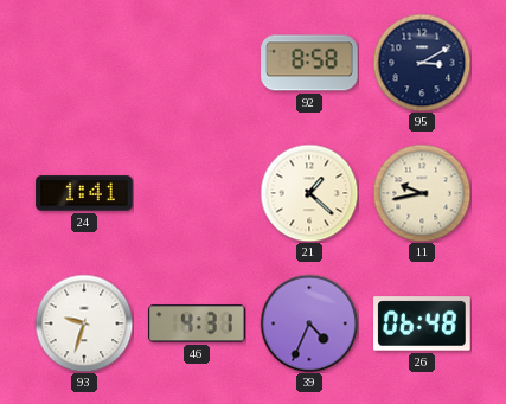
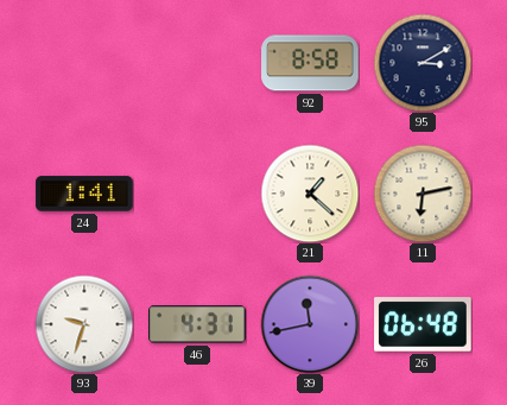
11: 9:43 -> 6:13
39: 4:34 -> 11:43
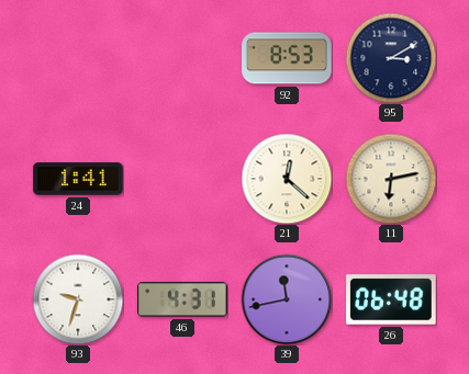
92: 8:58 -> 8:53
21: 1:22 -> 12:22
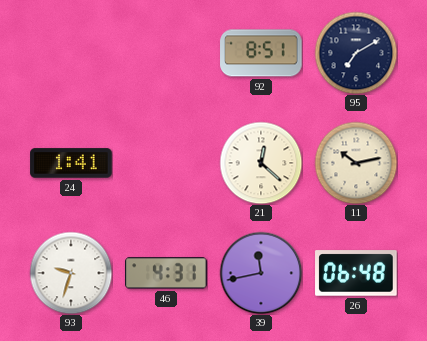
92: 8:53 -> 8:51
95: 3:10 -> 7:10
11: 6:13 -> 10:13
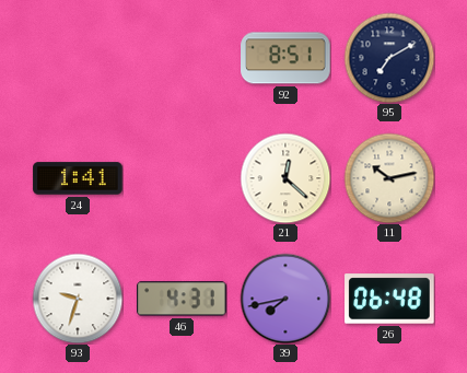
39: 11:43 -> 7:43
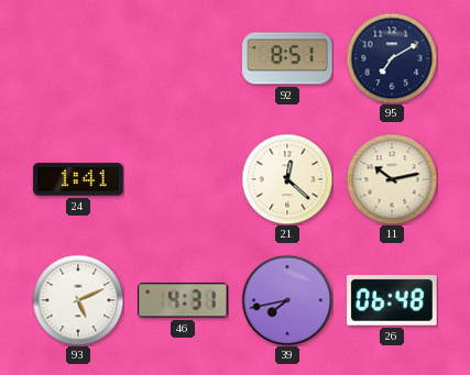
93: 9:33 -> 5:11
